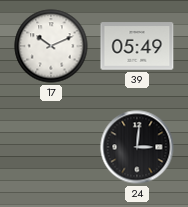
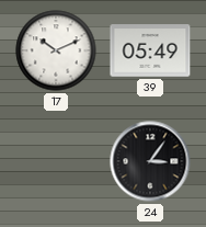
24: 3:01 -> 3:06
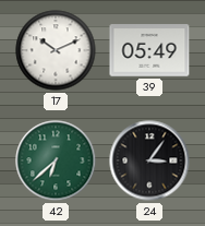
42: none -> 6:38
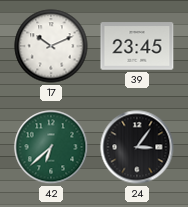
39: 05:49 -> 23:45
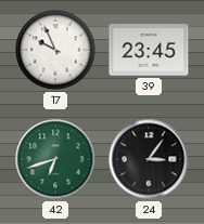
17: 10:11 -> 9:56
42: 6:38 -> 6:42
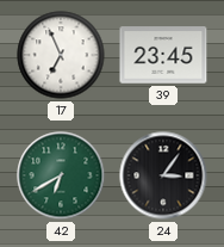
17: 9:56 -> 6:56
42: 6:42 -> 6:40
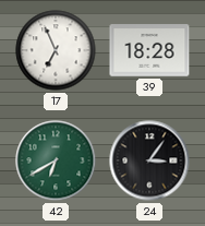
39: 23:45 -> 18:28
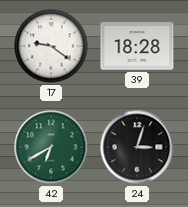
17: 6:56 -> 9:21
24: 3:06 -> 3:03
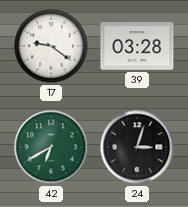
39: 18:28 -> 03:28
